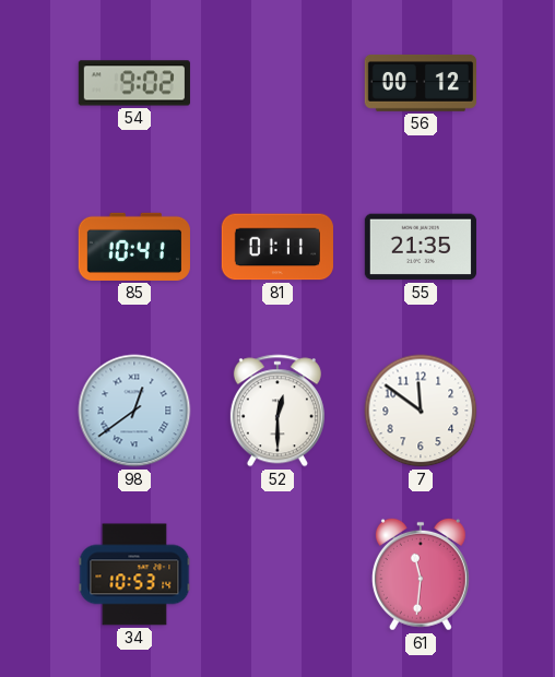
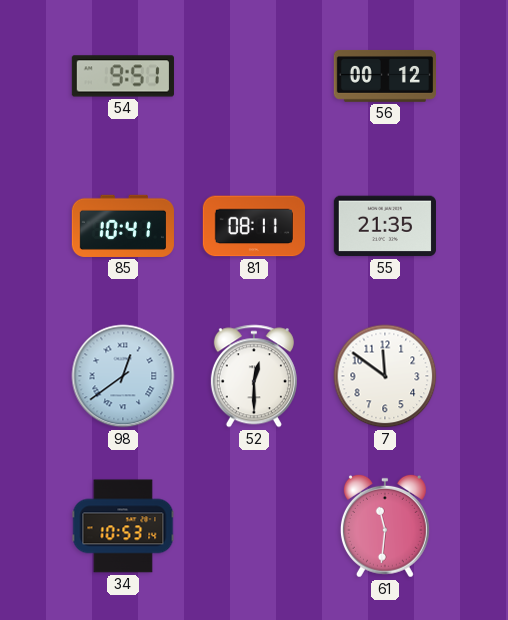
54: 9:02 -> 9:51
81: 01:11 -> 08:11
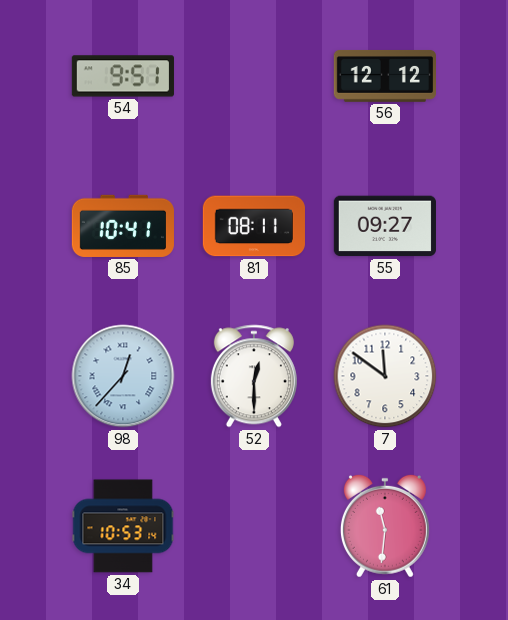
56: 00:12 -> 12:12
55: 21:35 -> 09:27
98: 12:39 -> 12:37
